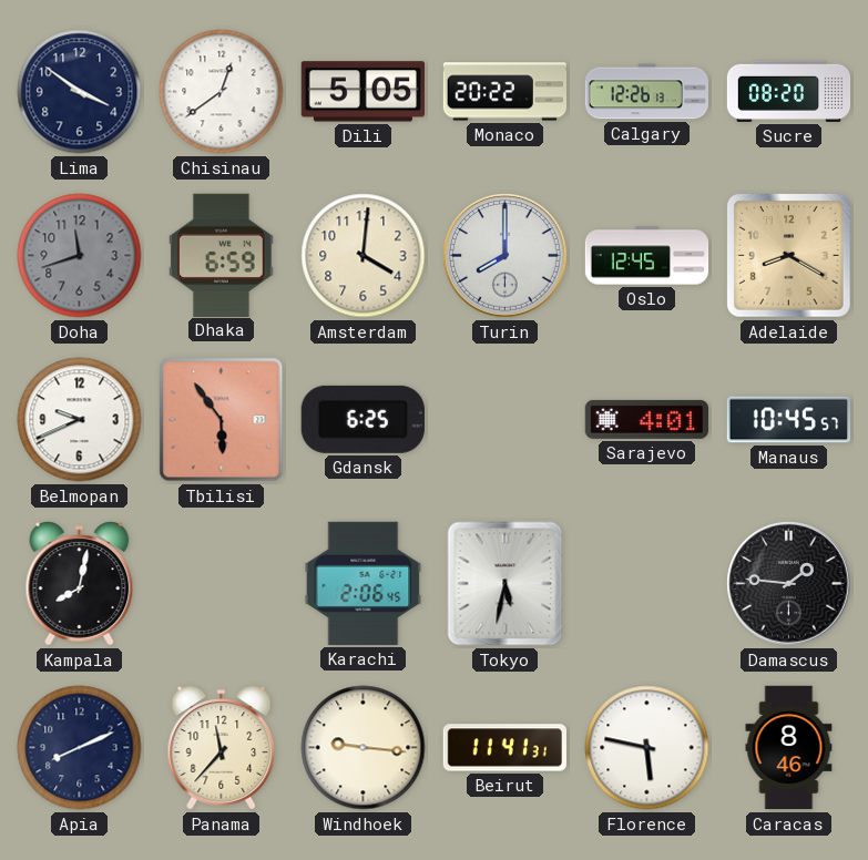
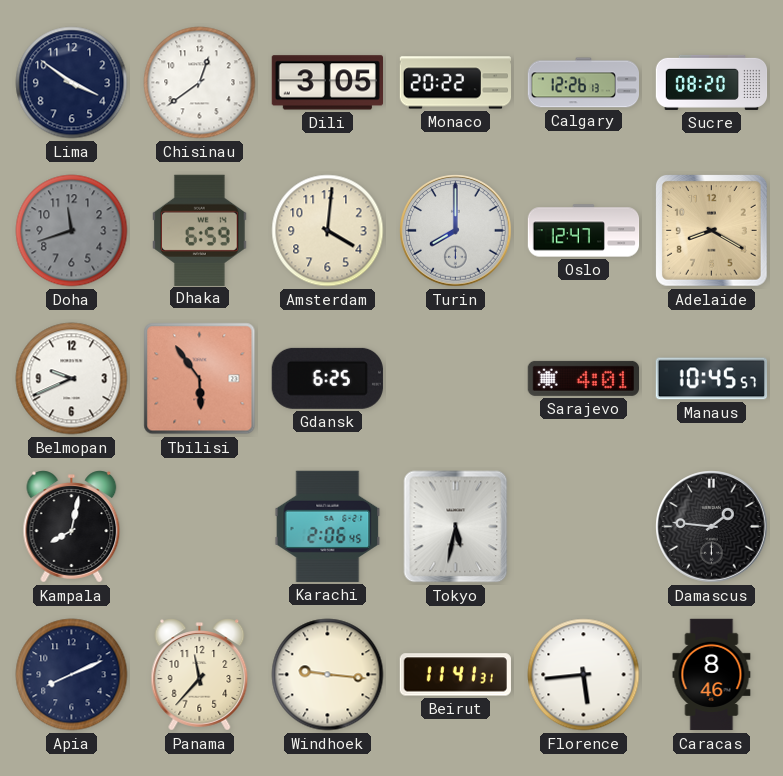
Dili: 5:05 -> 3:05
Oslo: 12:45 -> 12:47
Florence: 5:47 -> 5:44
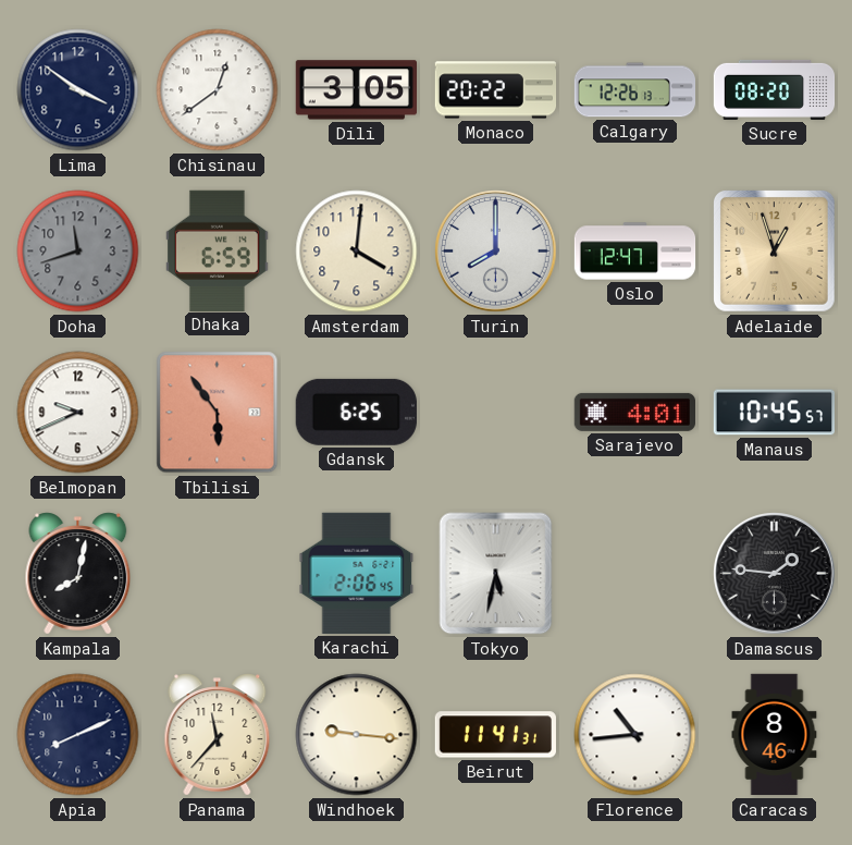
Adelaide: 8:20 -> 12:57
Florence: 5:44 -> 10:44
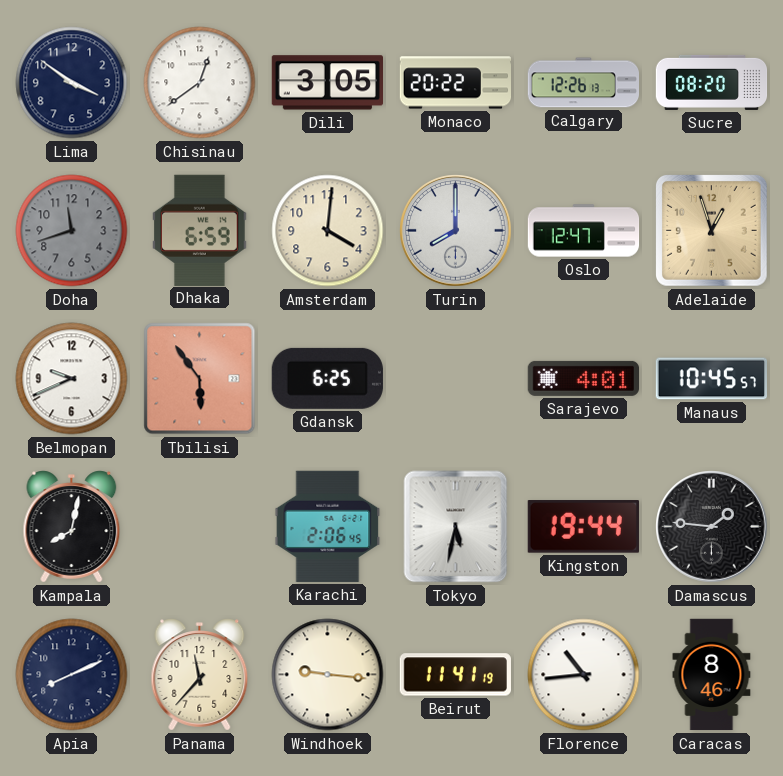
Kingston: none -> 19:44
Beirut: 11:41:31 -> 11:41:19
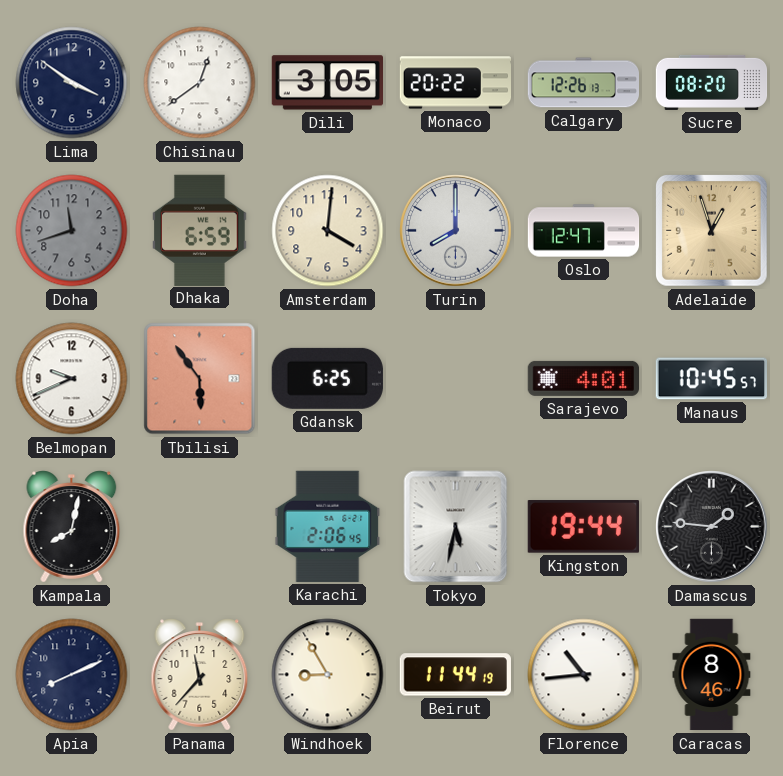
Windhoek: 9:16 -> 8:55
Beirut: 11:41 -> 11:44
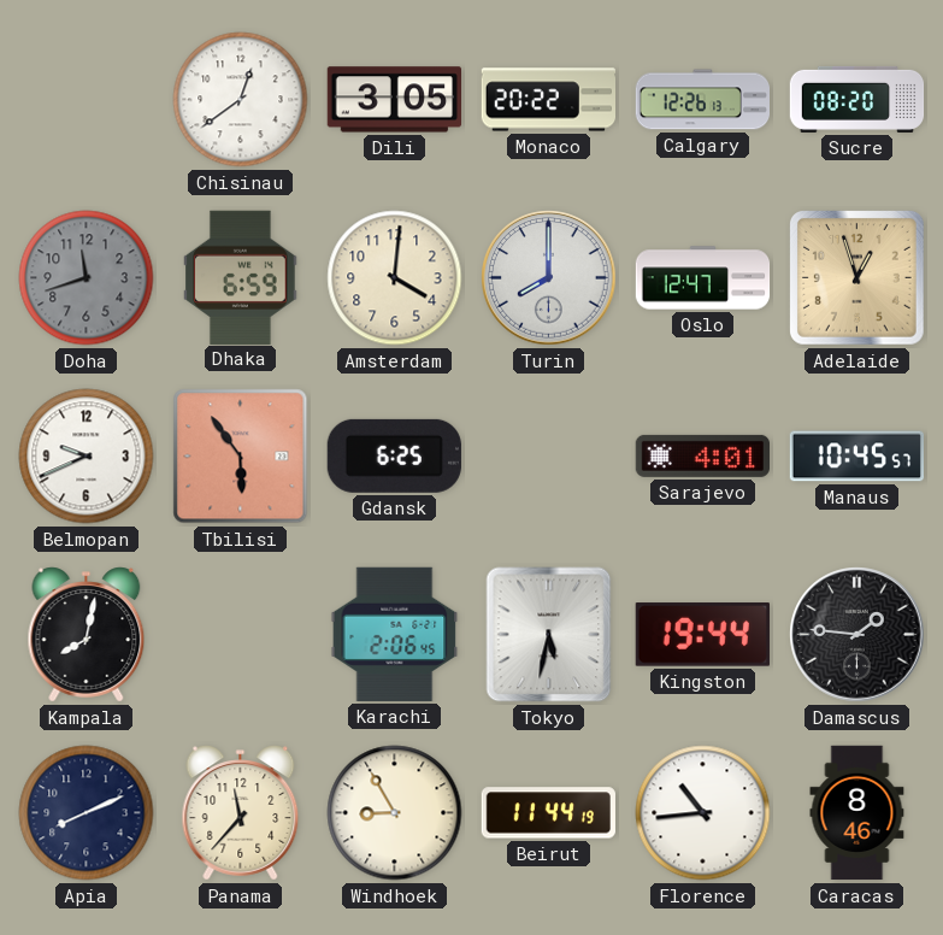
Lima: 3:51 -> none
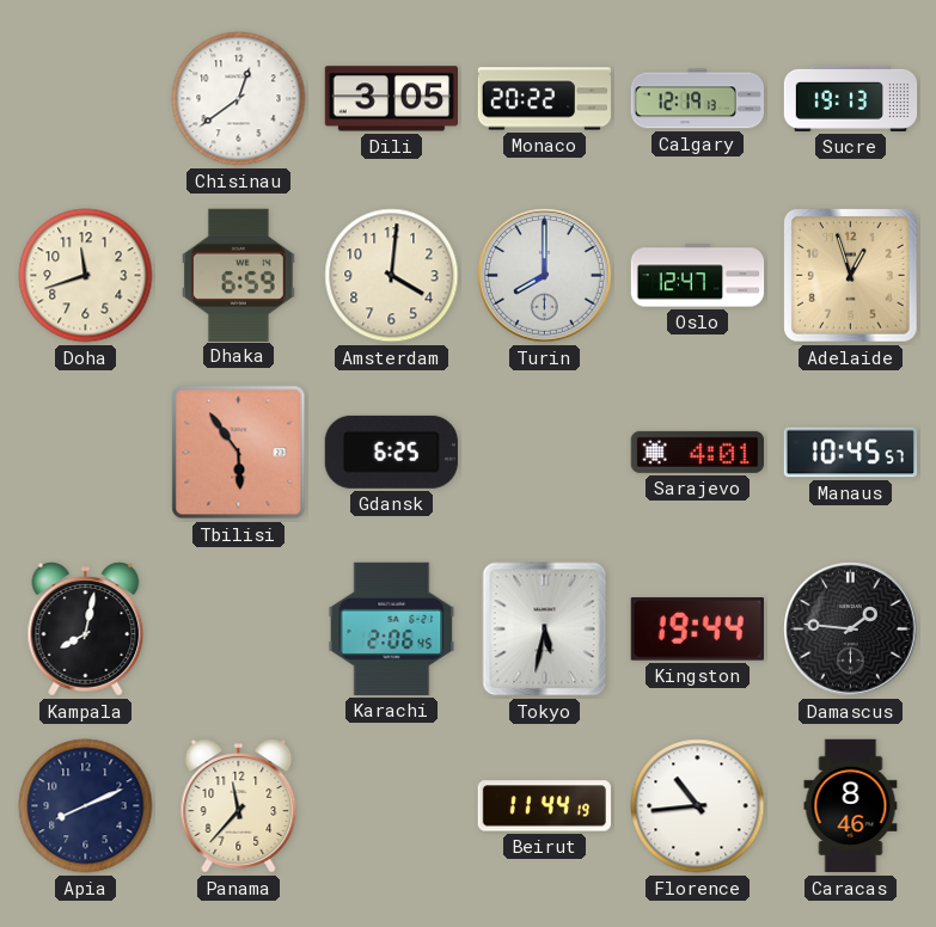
Calgary: 12:26 -> 12:19
Sucre: 08:20 -> 19:13
Doha dial: grey -> cream
Belmopan: 9:41 -> none
Windhoek: 8:55 -> none
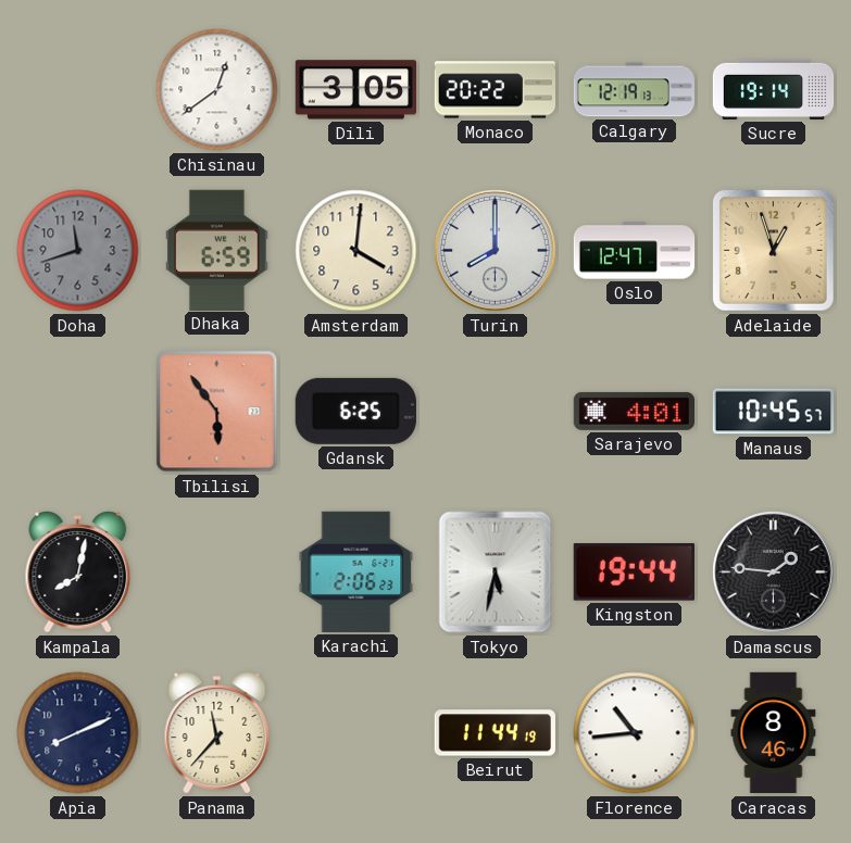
Sucre: 19:13 -> 19:14
Doha dial: cream -> grey
Karachi: 2:06:45 -> 2:06:23
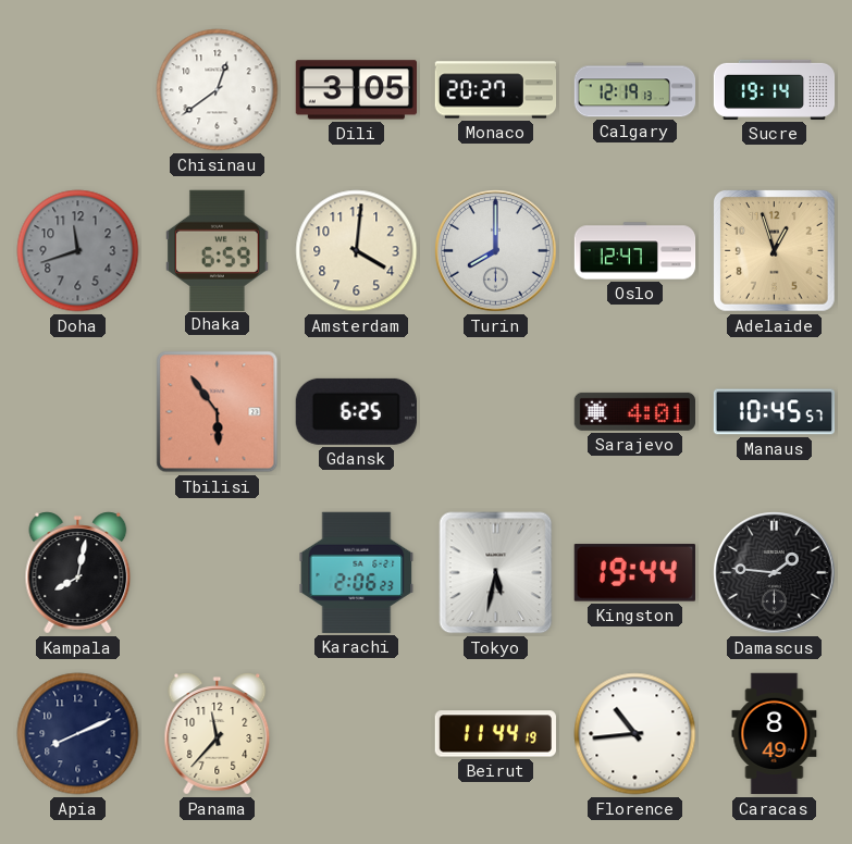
Monaco: 20:22 -> 20:27
Caracas: 8:46 -> 8:49
